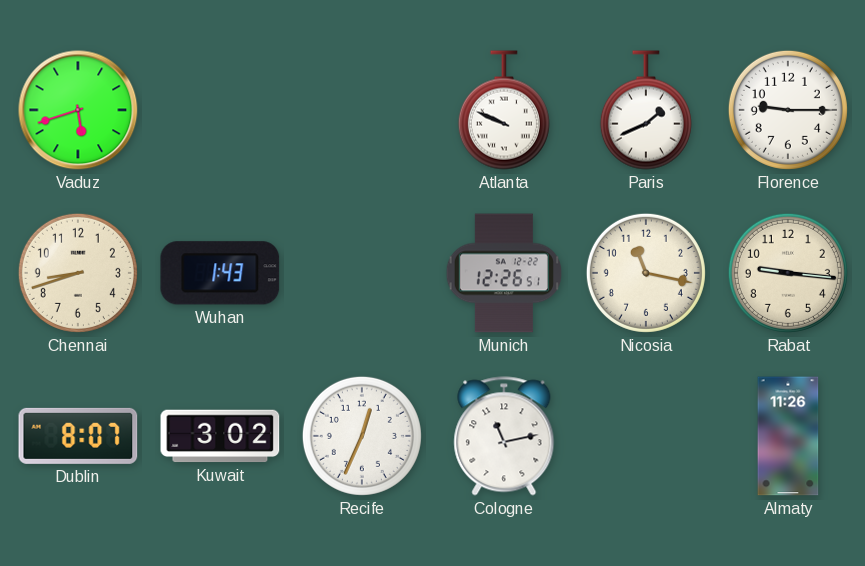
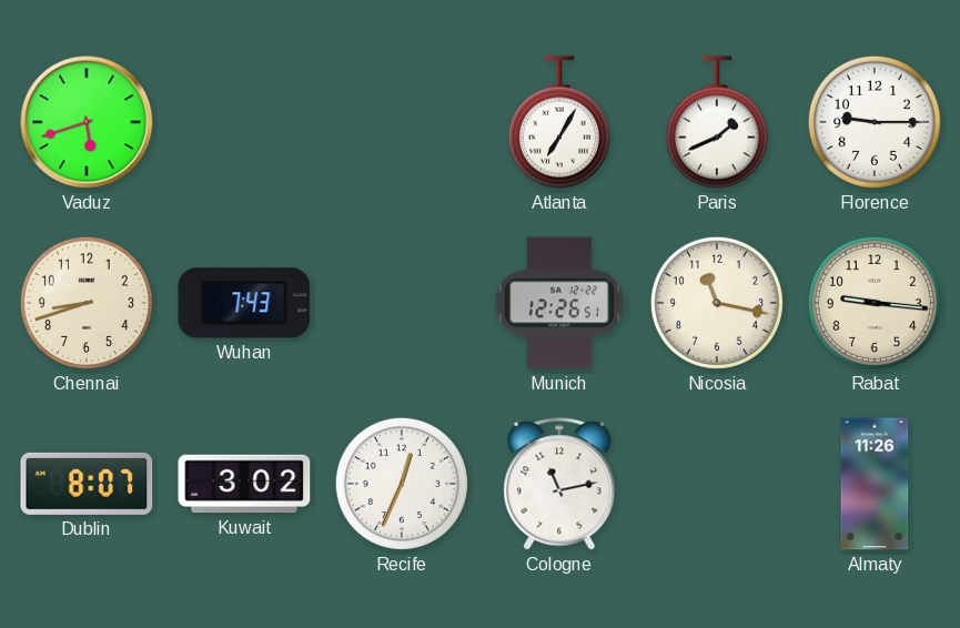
Atlanta: 9:49 -> 7:05
Wuhan: 1:43 -> 7:43
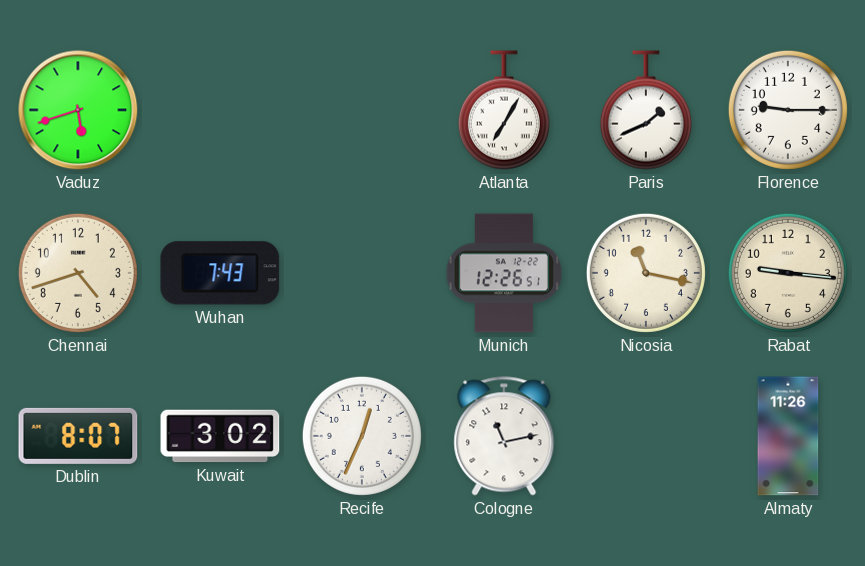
Chennai: 8:42 -> 4:42
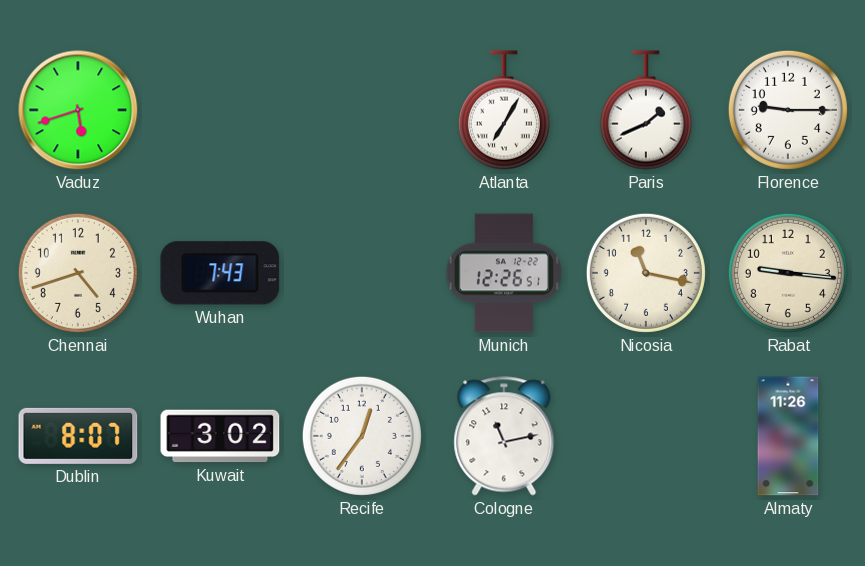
Recife: 12:34 -> 12:36
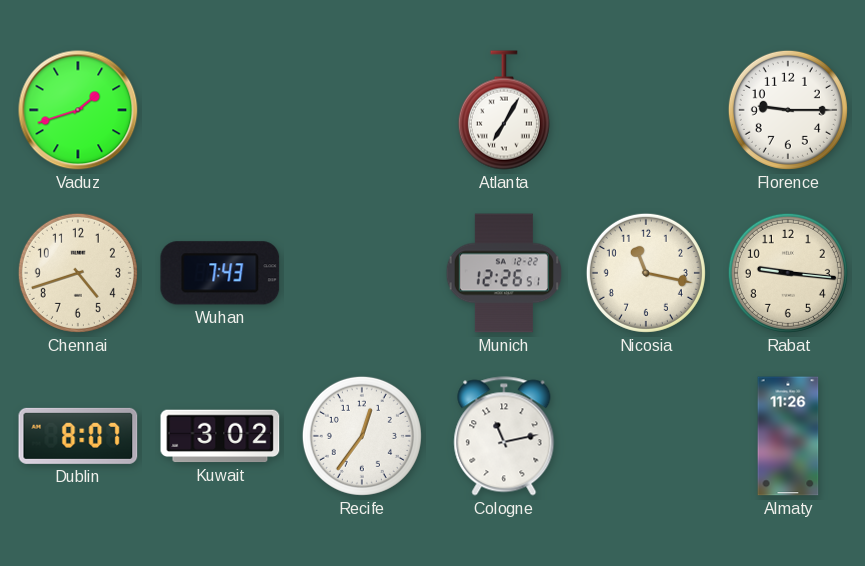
Vaduz: 5:42 -> 1:42
Paris: 1:41 -> none
